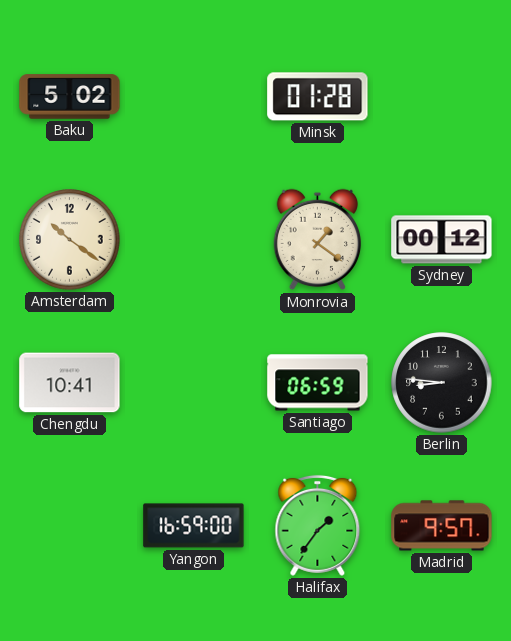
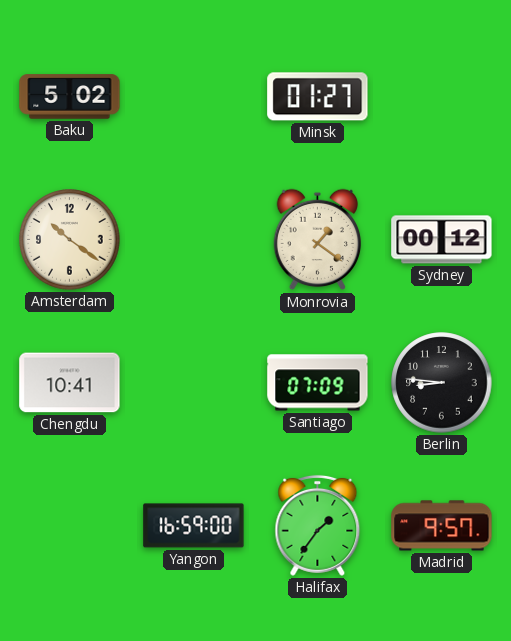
Minsk: 01:28 -> 01:27
Santiago: 06:59 -> 07:09
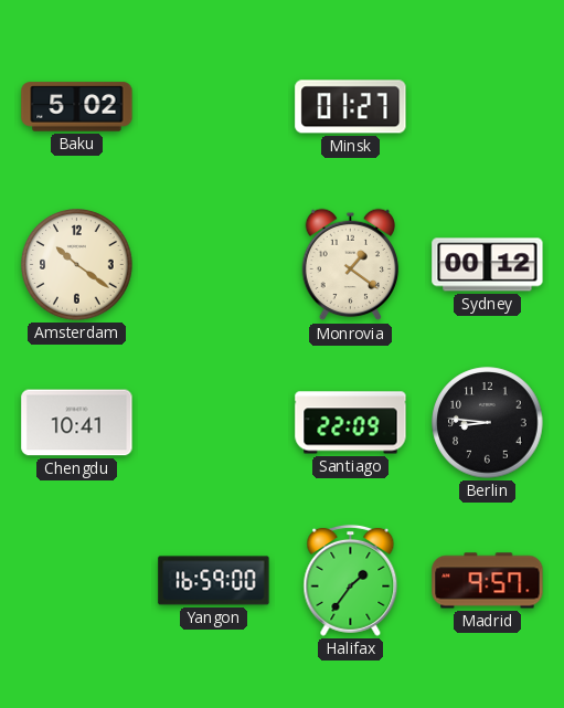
Santiago: 07:09 -> 22:09
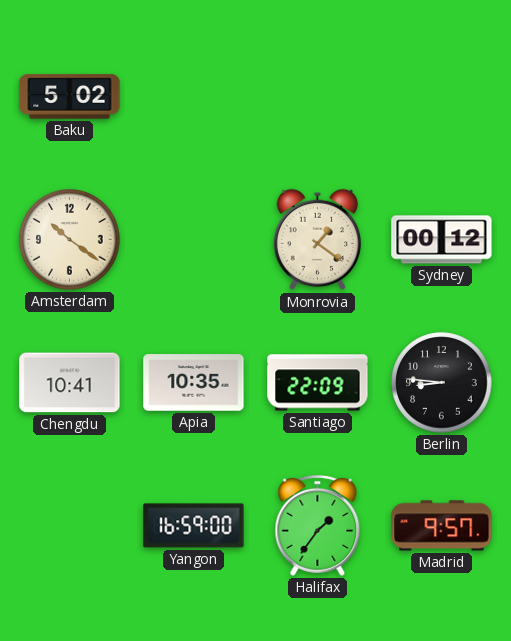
Minsk: 01:27 -> none
Apia: none -> 10:35
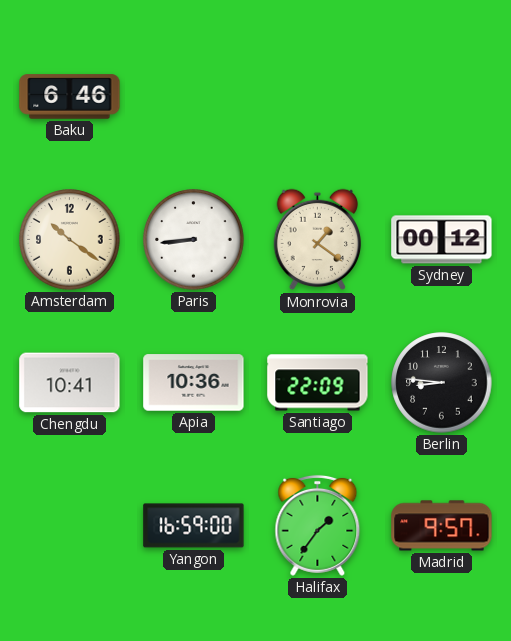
Baku: 5:02 -> 6:46
Paris: none -> 8:44
Apia: 10:35 -> 10:36
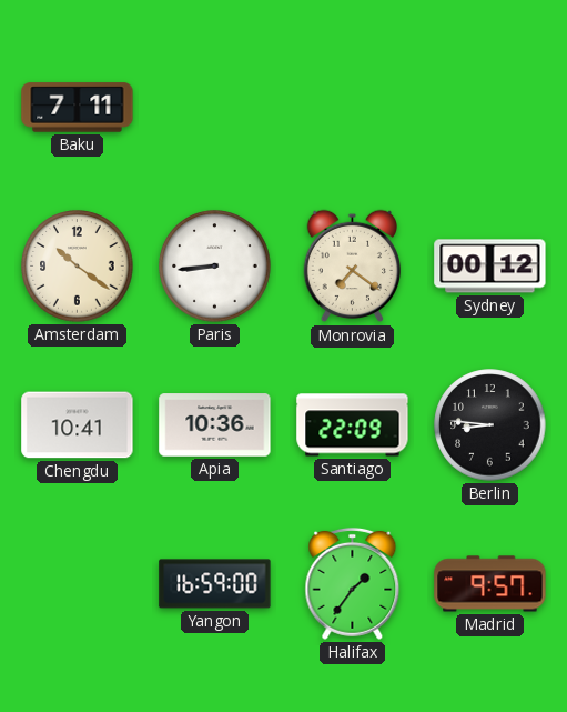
Baku: 6:46 -> 7:11
Monrovia: 1:21 -> 7:21
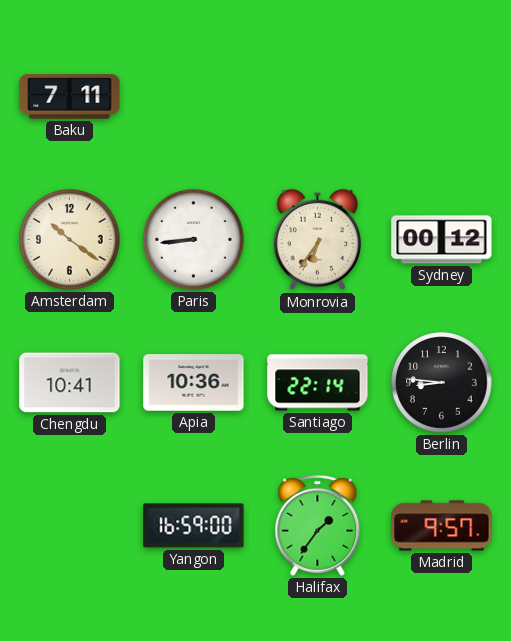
Monrovia: 7:21 -> 6:36
Santiago: 22:09 -> 22:14
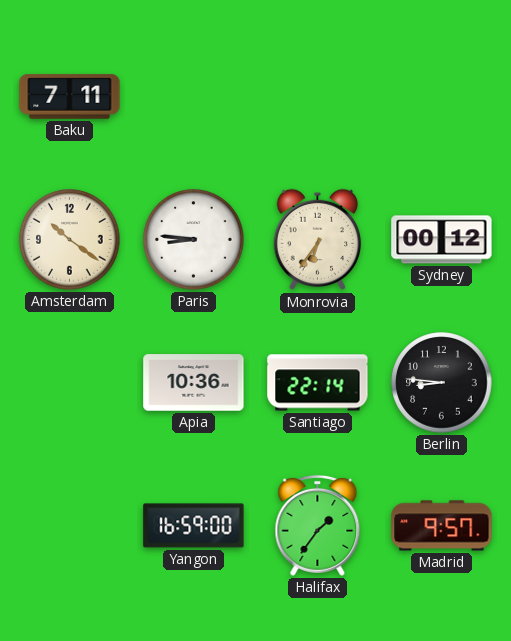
Paris: 8:44 -> 8:46
Chengdu: 10:41 -> none
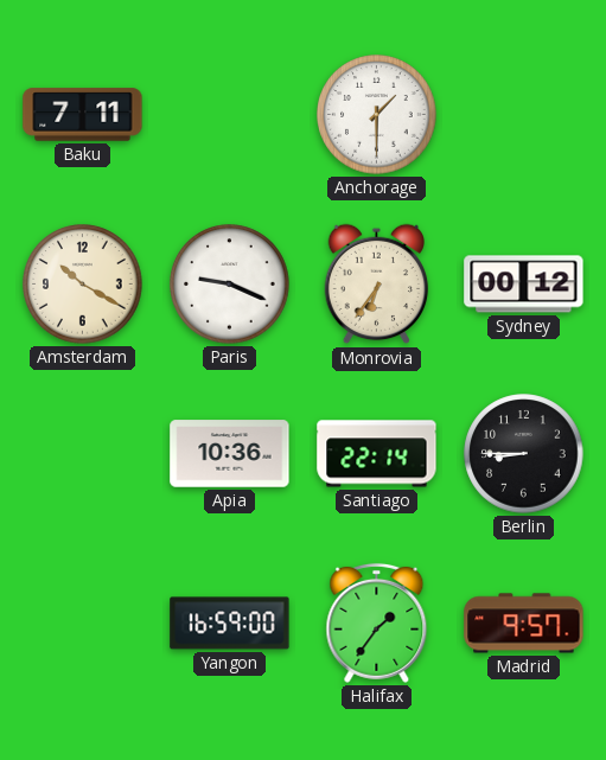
Anchorage: none -> 1:30
Amsterdam: 10:21 -> 10:20
Paris: 8:46 -> 9:19
Berlin: 8:46 -> 8:45
